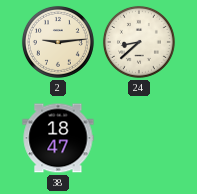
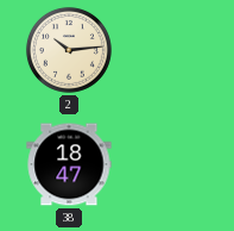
2: 9:14 -> 10:14
24: 8:38 -> none
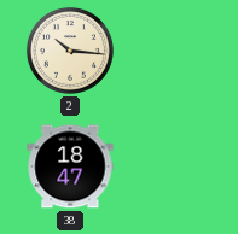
2: 10:14 -> 10:16
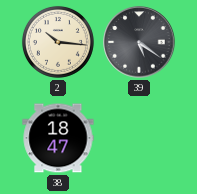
39: none -> 5:21
